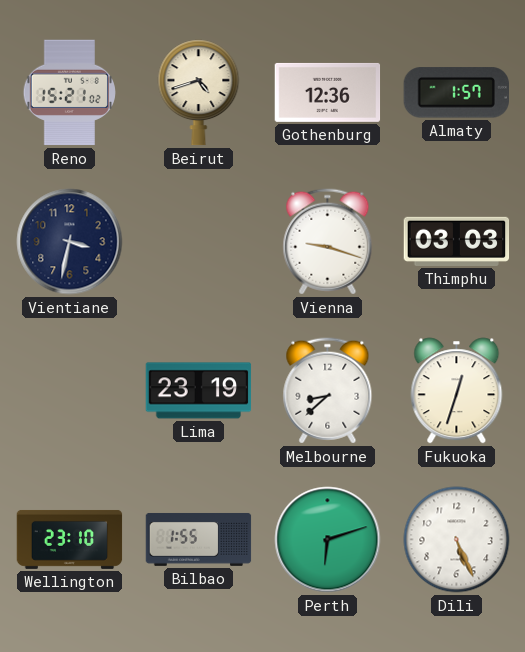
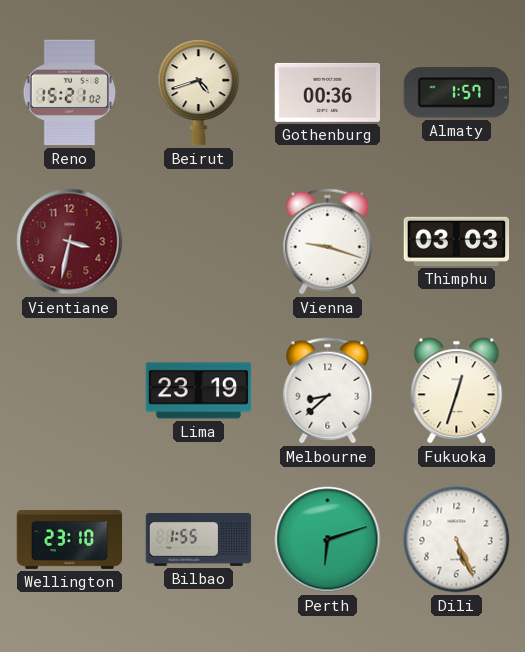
Gothenburg: 12:36 -> 00:36
Vientiane dial: navy -> burgundy
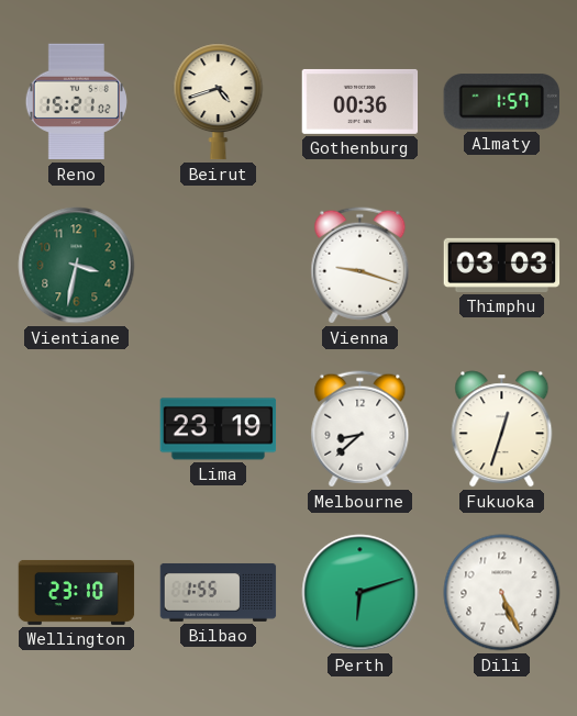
Vientiane dial: burgundy -> green
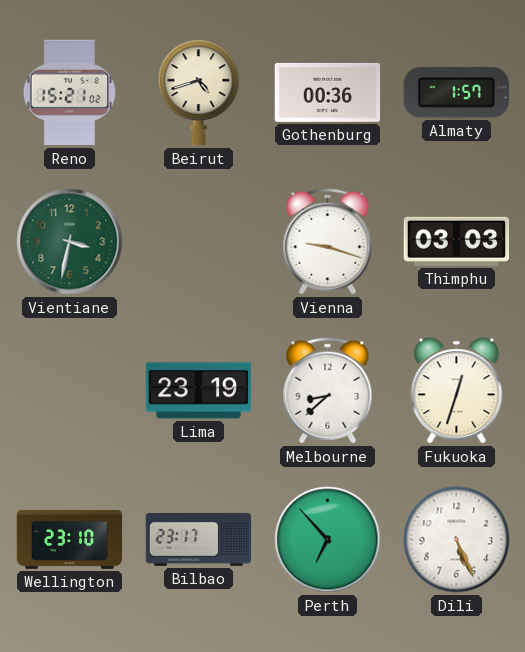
Bilbao: 1:55 -> 23:17
Perth: 6:12 -> 6:53
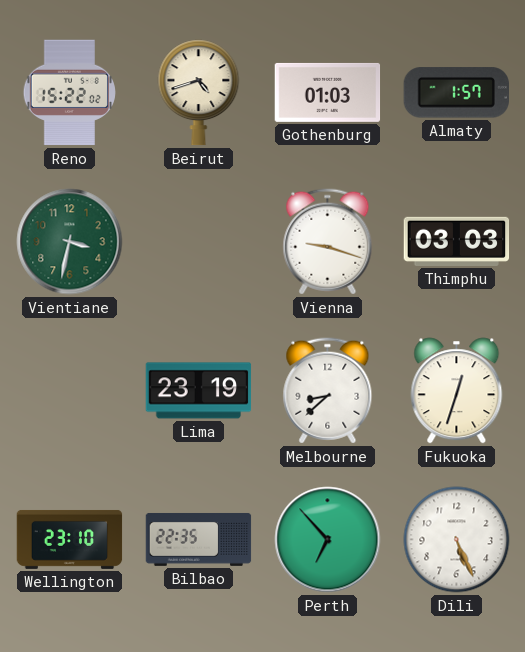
Reno: 15:21 -> 15:22
Gothenburg: 00:36 -> 01:03
Bilbao: 23:17 -> 22:35
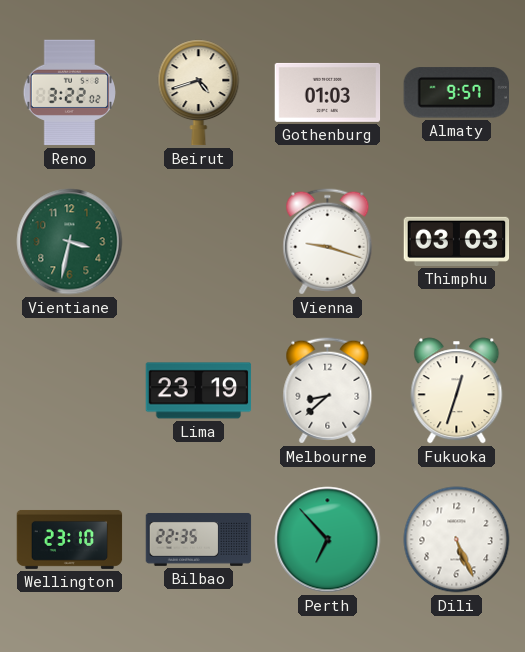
Reno: 15:22 -> 3:22
Almaty: 1:57 -> 9:57
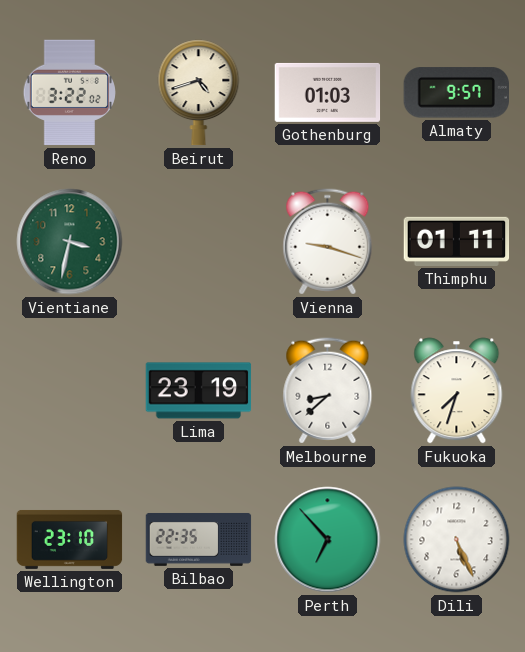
Thimphu: 03:03 -> 01:11
Fukuoka: 12:33 -> 7:33
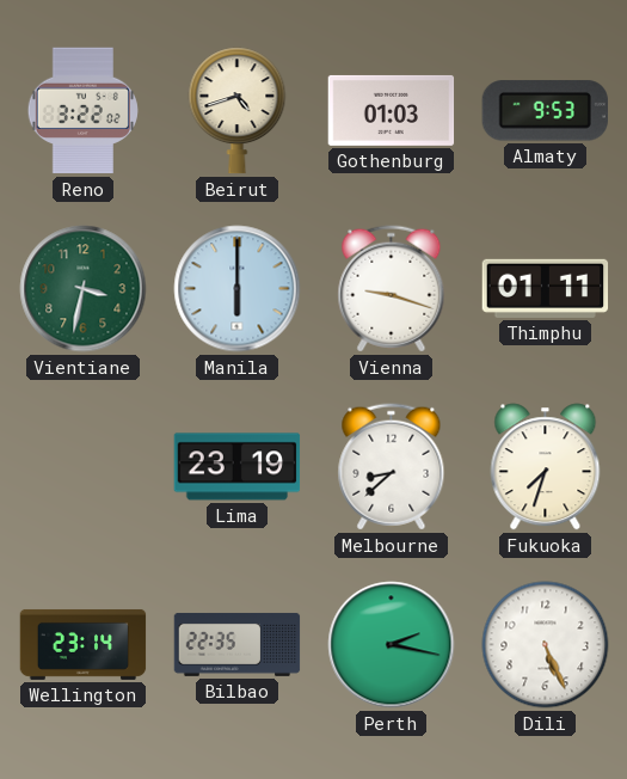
Almaty: 9:57 -> 9:53
Manila: none -> 6:00
Wellington: 23:10 -> 23:14
Perth: 6:53 -> 2:17
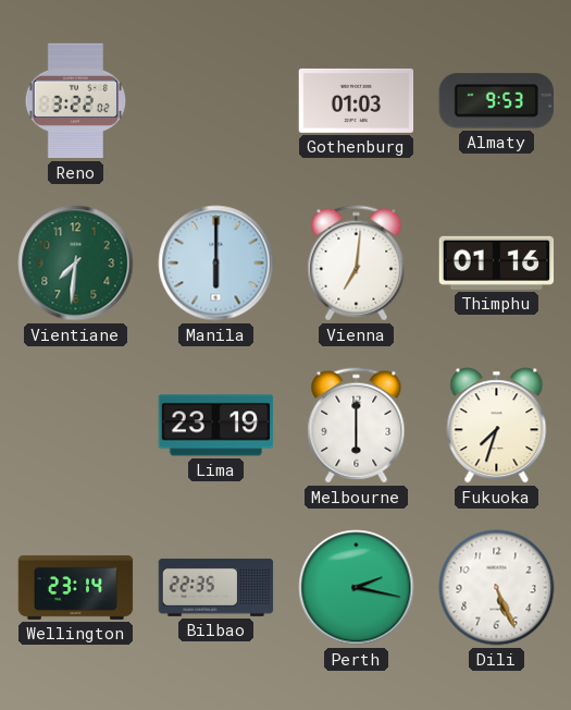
Beirut: 4:42 -> none
Vientiane: 3:32 -> 7:31
Vienna: 9:18 -> 7:01
Thimphu: 01:11 -> 01:16
Melbourne: 8:38 -> 6:00
